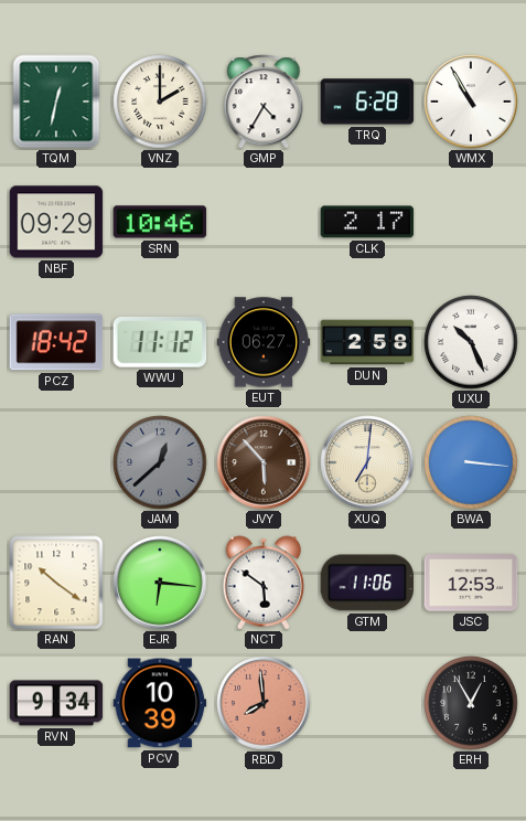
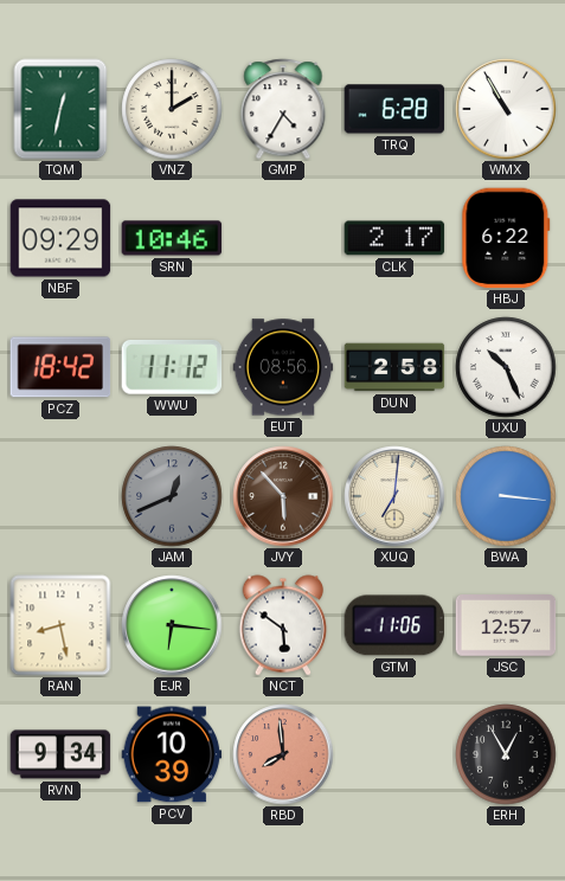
HBJ: none -> 6:22
EUT: 06:27 -> 08:56
JAM: 12:38 -> 12:41
RAN: 10:21 -> 8:28
JSC: 12:53 -> 12:57
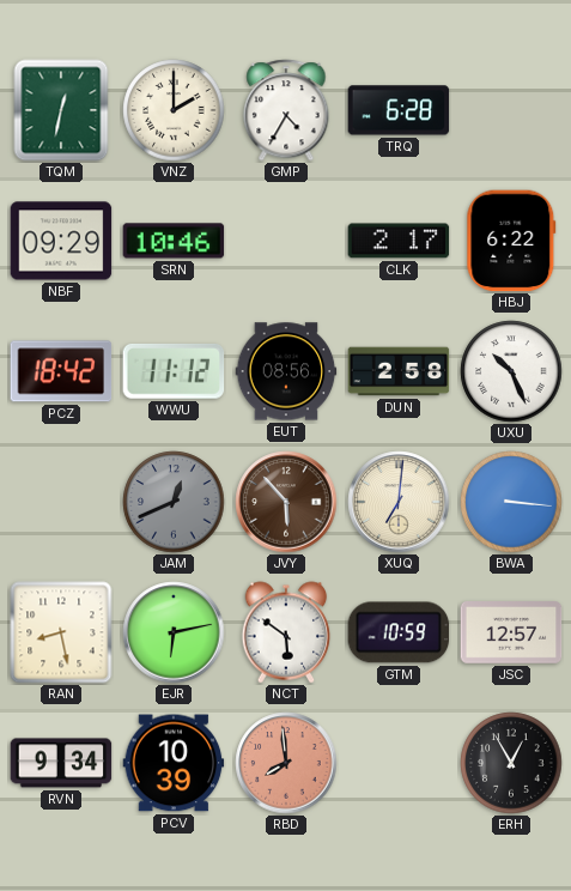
WMX: 10:55 -> none
EJR: 6:16 -> 6:13
GTM: 11:06 -> 10:59
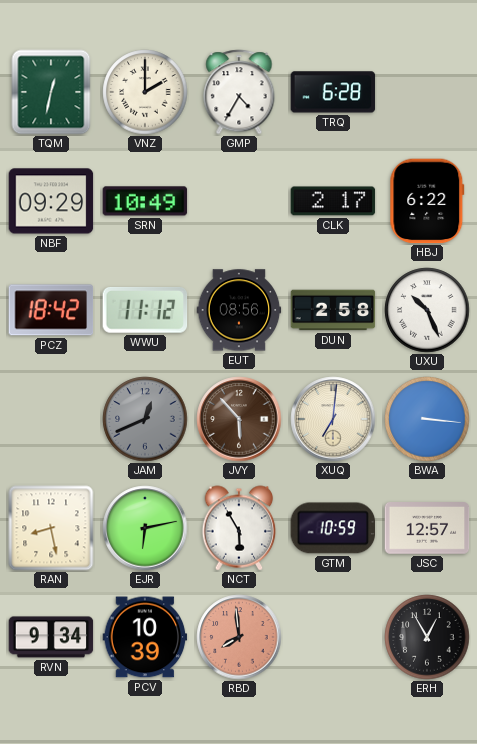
SRN: 10:46 -> 10:49
NCT: 5:51 -> 5:55
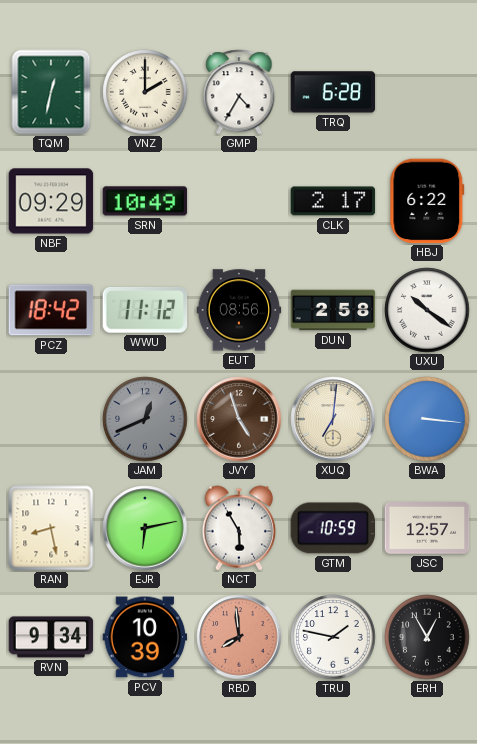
UXU: 10:26 -> 10:21
JVY: 5:53 -> 4:57
TRU: none -> 1:47
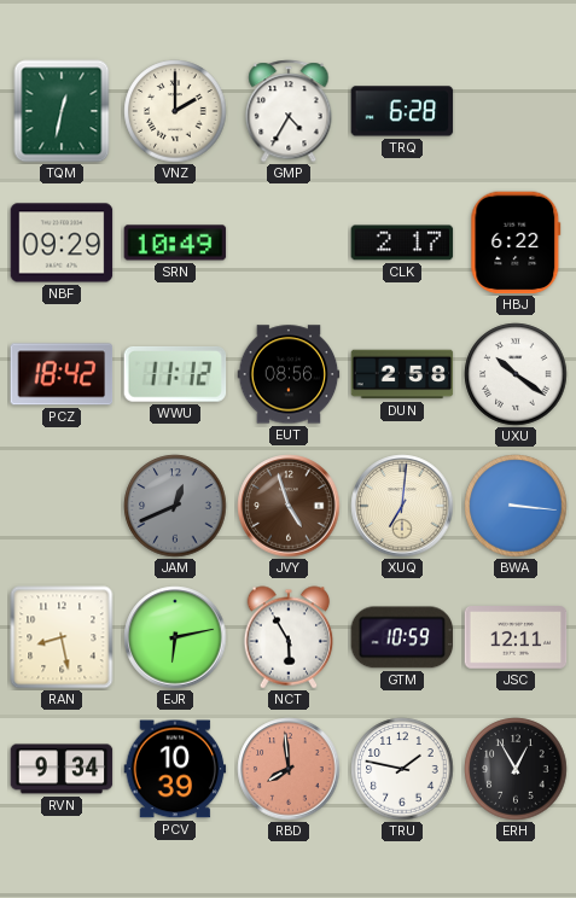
JSC: 12:57 -> 12:11
